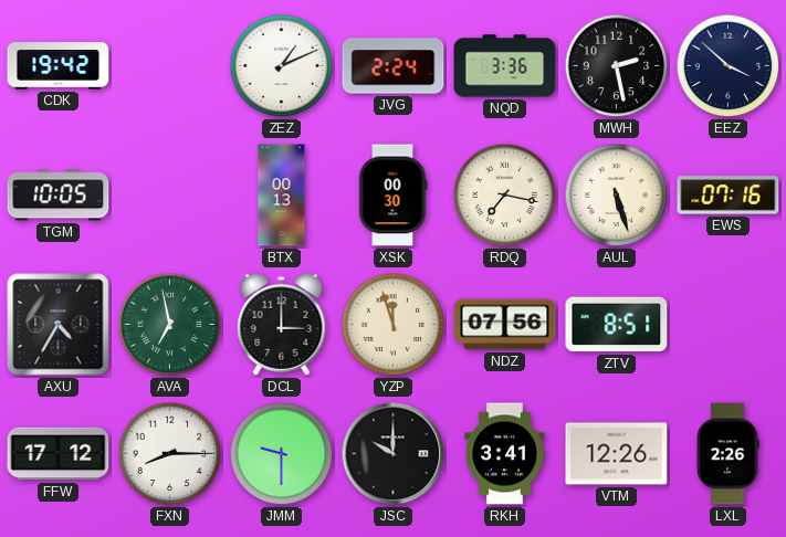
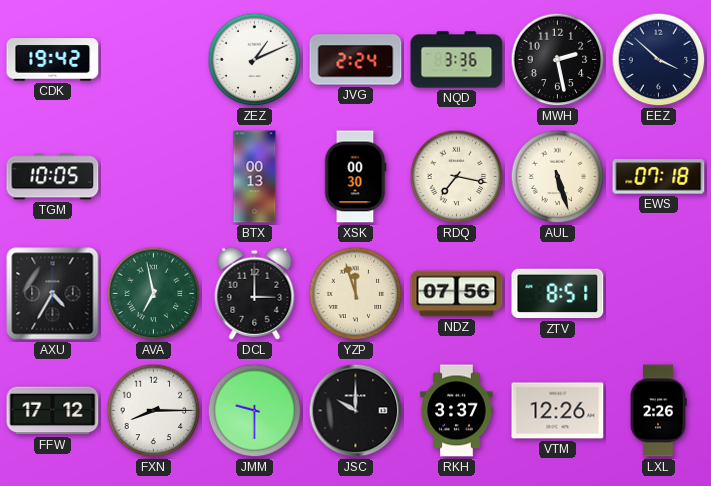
EWS: 07:16 -> 07:18
RKH: 3:41 -> 3:37
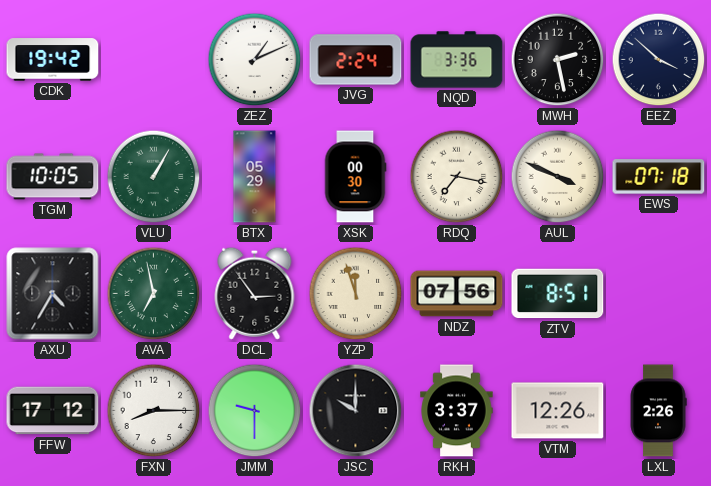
VLU: none -> 1:05
BTX: 00:13 -> 05:29
AUL: 5:27 -> 3:49
DCL: 3:00 -> 2:54
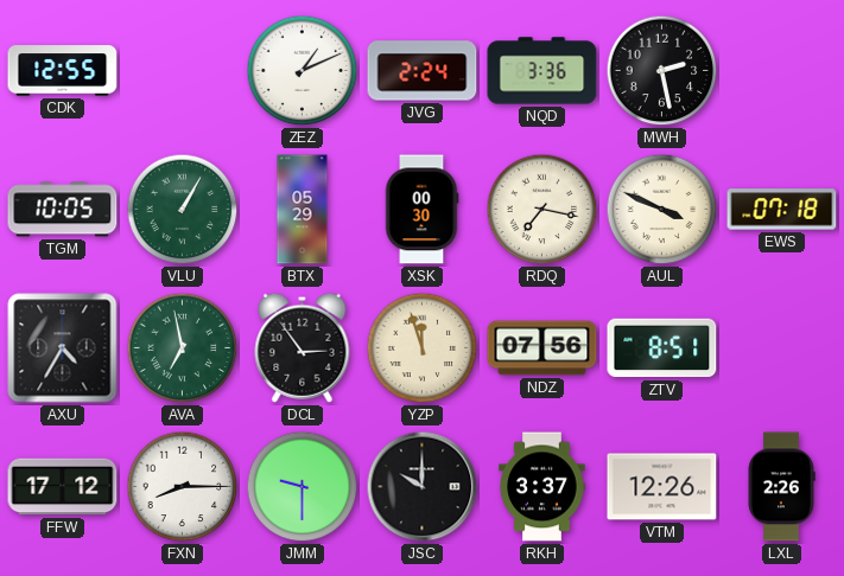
CDK: 19:42 -> 12:55
EEZ: 3:52 -> none
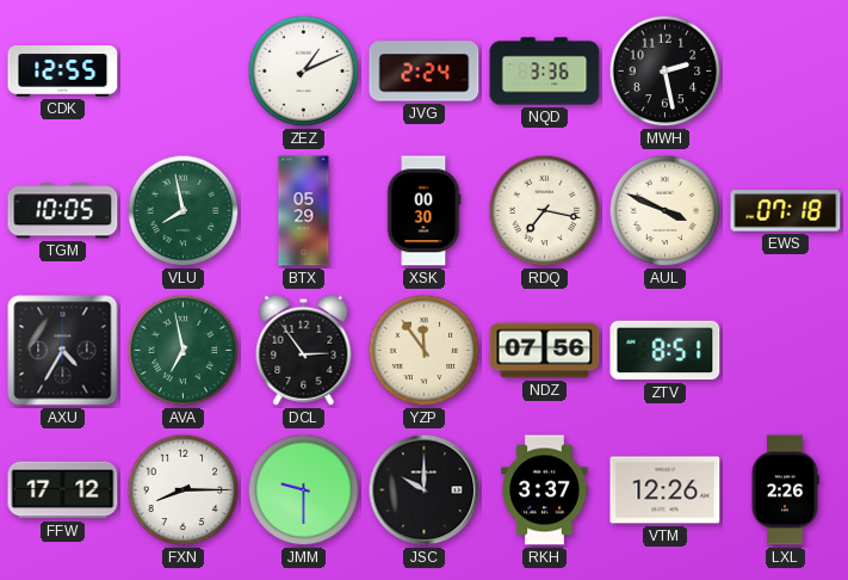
VLU: 1:05 -> 7:58
YZP: 11:57 -> 11:54
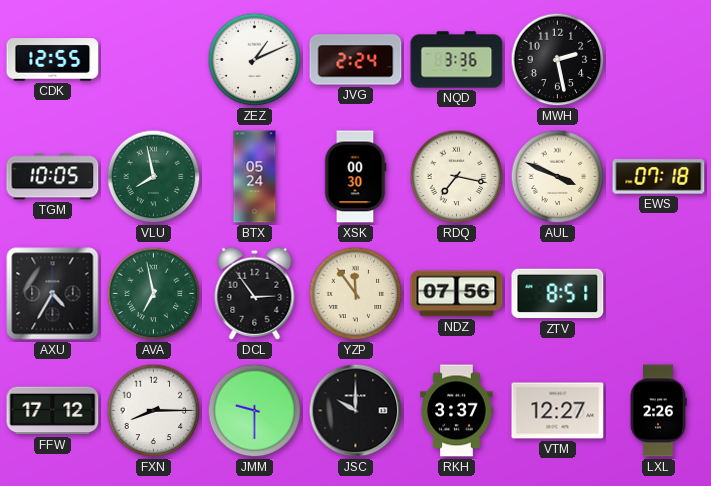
BTX: 05:29 -> 05:24
VTM: 12:26 -> 12:27
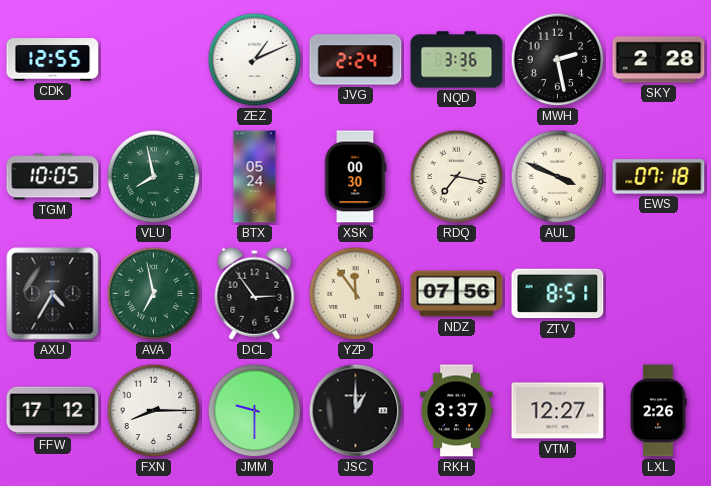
SKY: none -> 2:28
JSC: 10:00 -> 1:00
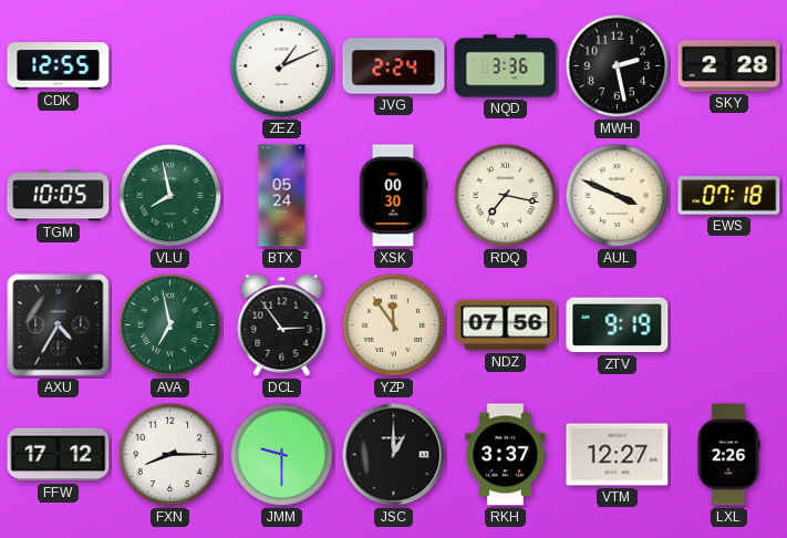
ZTV: 8:51 -> 9:19
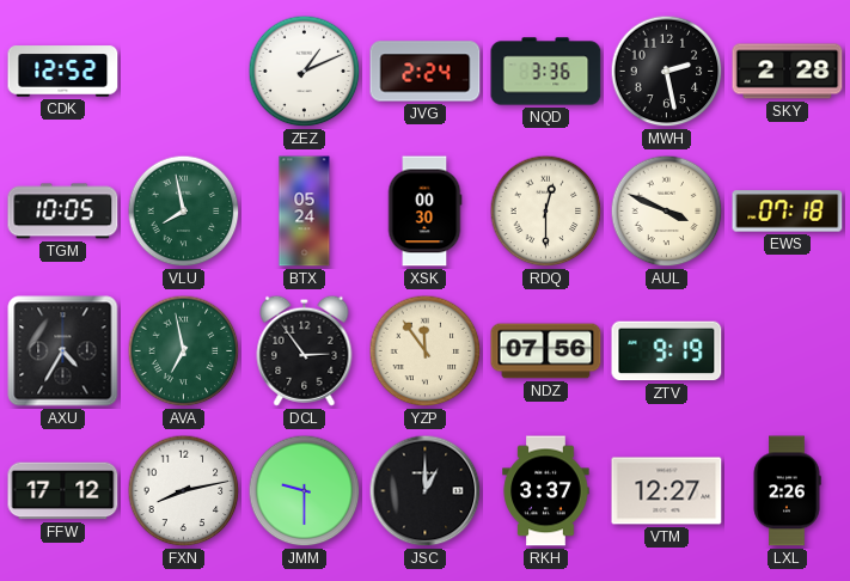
CDK: 12:55 -> 12:52
RDQ: 7:17 -> 12:30
FXN: 8:15 -> 8:13
